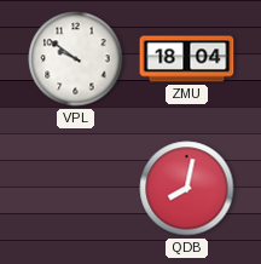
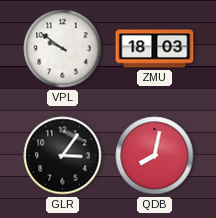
ZMU: 18:04 -> 18:03
GLR: none -> 3:06
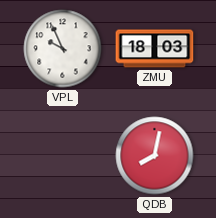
VPL: 9:51 -> 9:56
GLR: 3:06 -> none
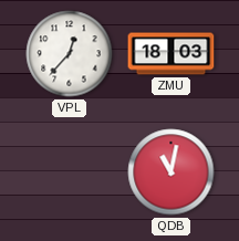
VPL: 9:56 -> 12:37
QDB: 8:02 -> 11:02
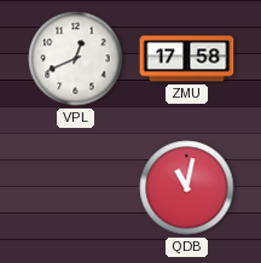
VPL: 12:37 -> 12:41
ZMU: 18:03 -> 17:58
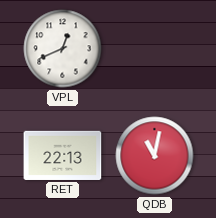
ZMU: 17:58 -> none
RET: none -> 22:13
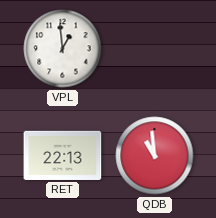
VPL: 12:41 -> 12:59
QDB: 11:02 -> 10:59
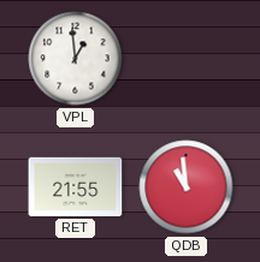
RET: 22:13 -> 21:55
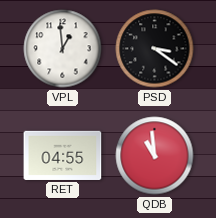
PSD: none -> 3:21
RET: 21:55 -> 04:55
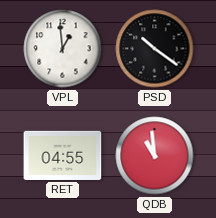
PSD: 3:21 -> 10:21
